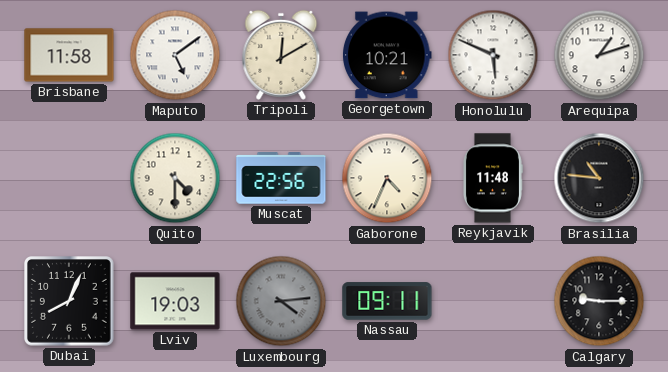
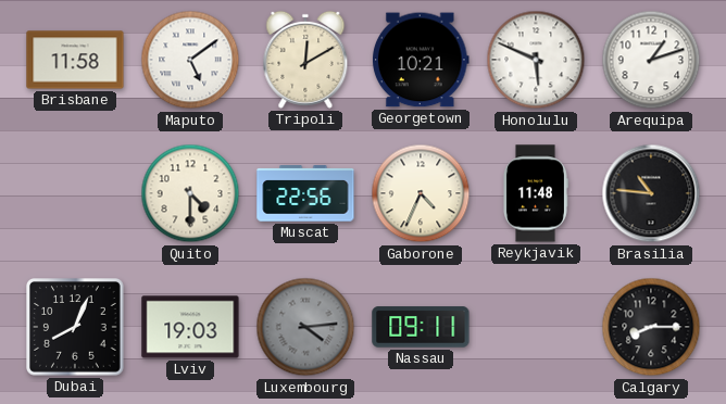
Calgary: 9:15 -> 8:15
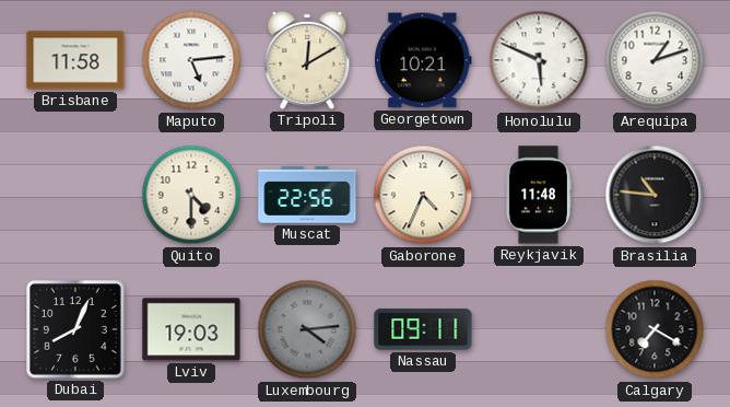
Maputo: 5:09 -> 5:14
Calgary: 8:15 -> 7:20
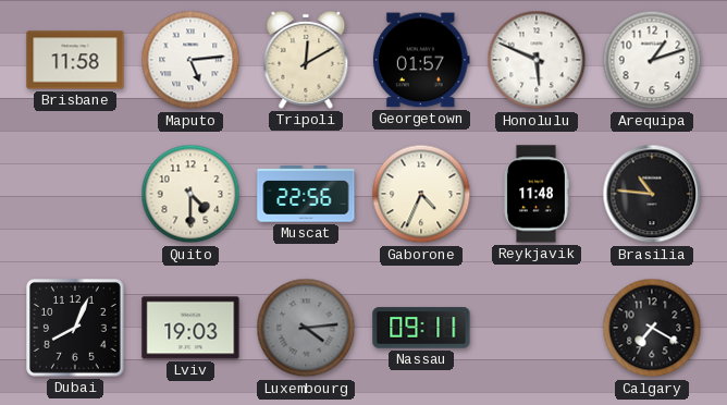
Georgetown: 10:21 -> 01:57
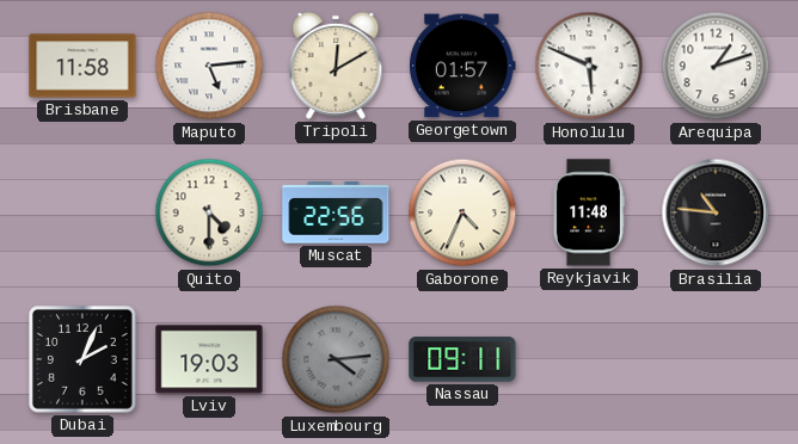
Dubai: 8:04 -> 2:04
Calgary: 7:20 -> none
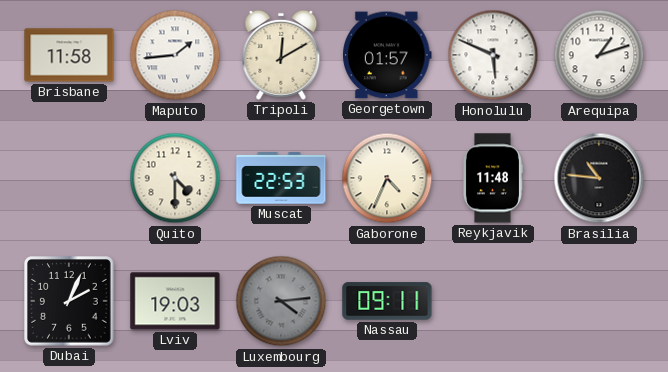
Maputo: 5:14 -> 1:44
Muscat: 22:56 -> 22:53
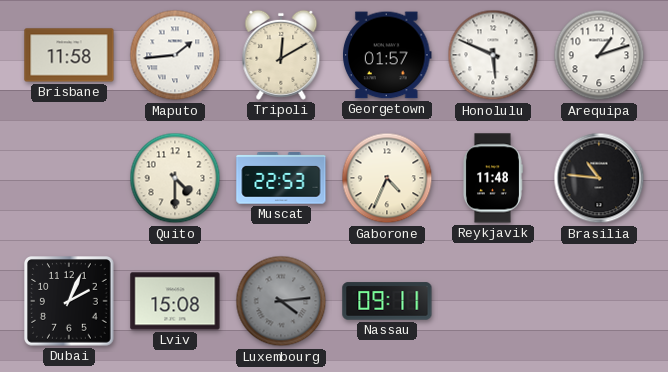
Lviv: 19:03 -> 15:08
